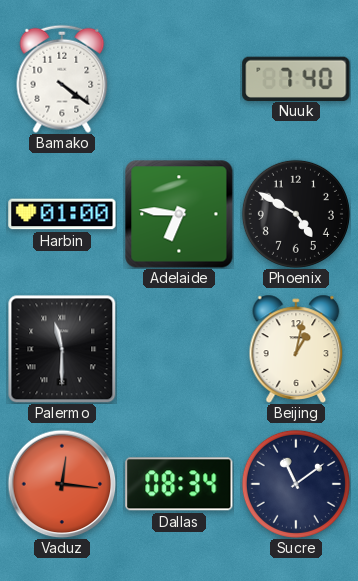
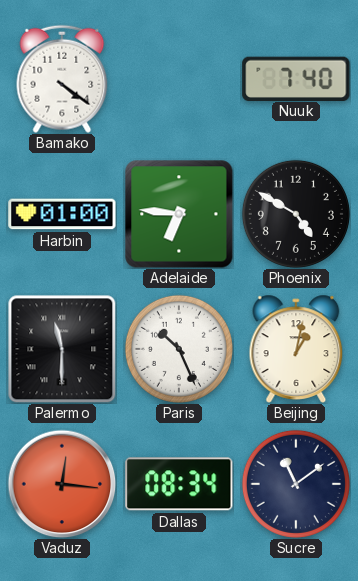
Paris: none -> 10:26
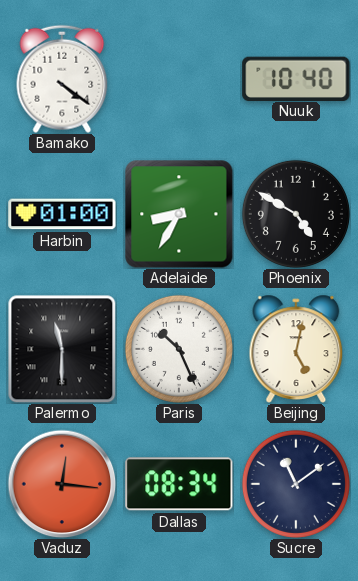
Nuuk: 7:40 -> 10:40
Adelaide: 6:46 -> 8:35
Beijing: 1:02 -> 5:02
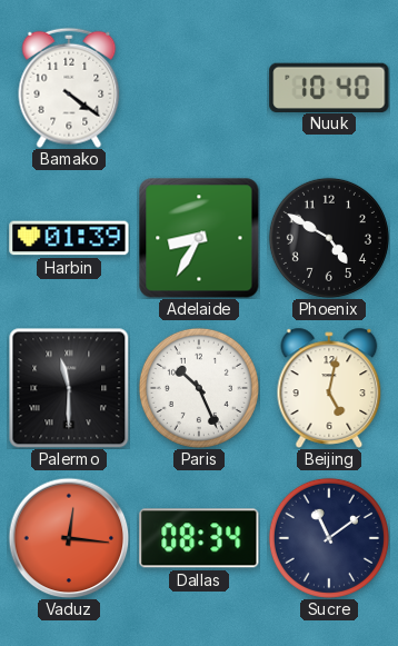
Harbin: 01:00 -> 01:39
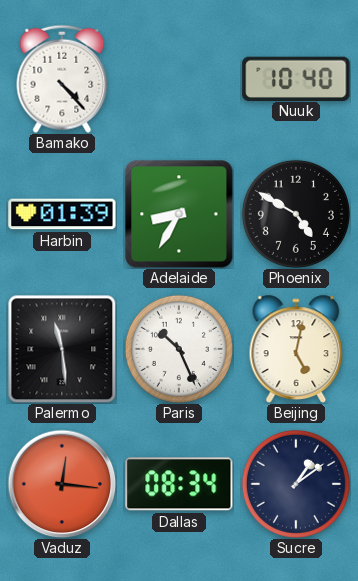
Bamako: 4:21 -> 4:23
Palermo: 11:30 -> 11:29
Sucre: 11:09 -> 1:09
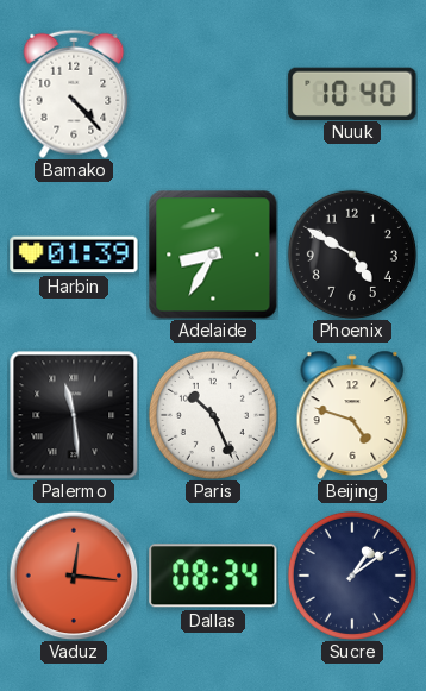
Beijing: 5:02 -> 4:48
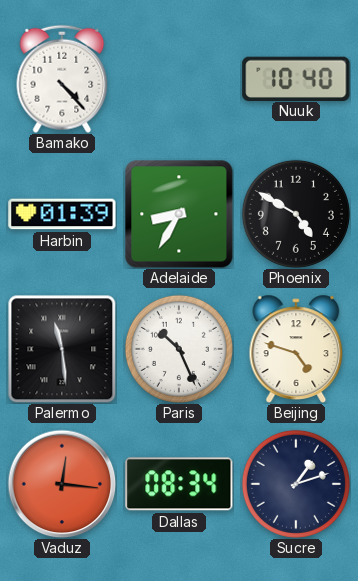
Sucre: 1:09 -> 1:12
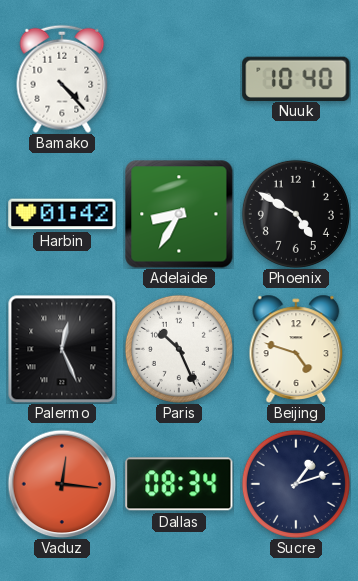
Harbin: 01:39 -> 01:42
Palermo: 11:29 -> 12:26
